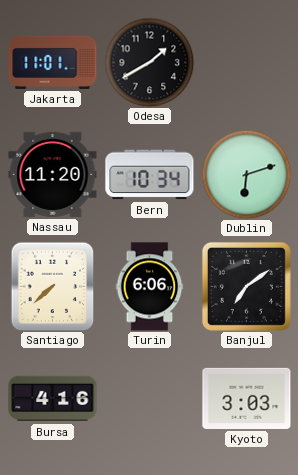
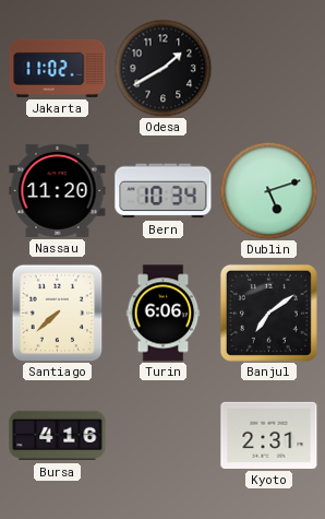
Jakarta: 11:01 -> 11:02
Dublin: 6:12 -> 5:12
Kyoto: 3:03 -> 2:31
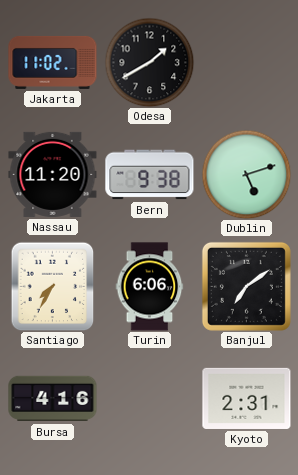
Bern: 10:34 -> 9:38
Santiago: 7:38 -> 7:35
